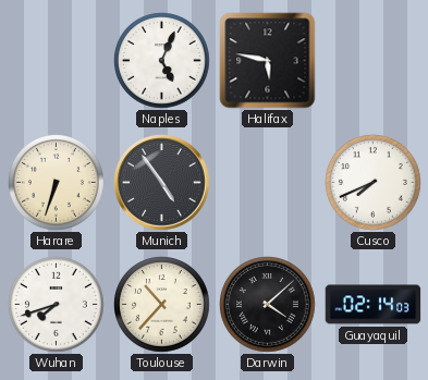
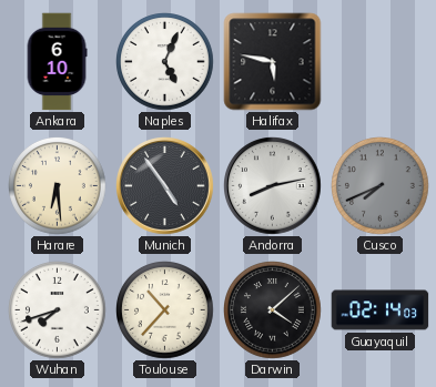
Ankara: none -> 6:10
Harare: 6:33 -> 6:29
Andorra: none -> 8:13
Cusco dial: white -> grey
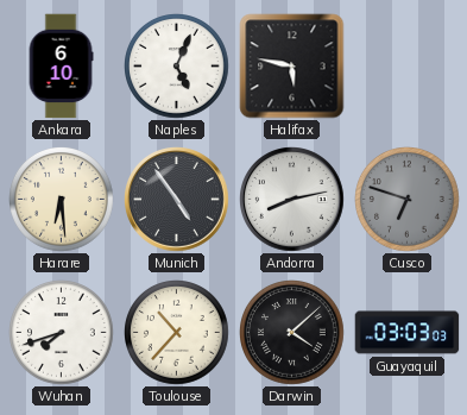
Cusco: 7:41 -> 6:48
Guayaquil: 02:14 -> 03:03
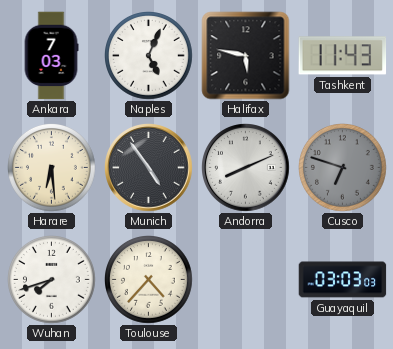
Ankara: 6:10 -> 7:03
Tashkent: none -> 11:43
Andorra: 8:13 -> 8:11
Toulouse: 10:37 -> 4:37
Darwin: 4:08 -> none
